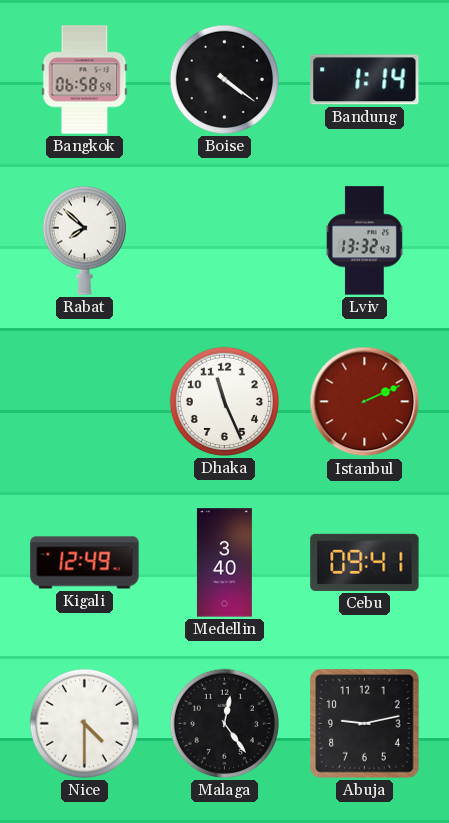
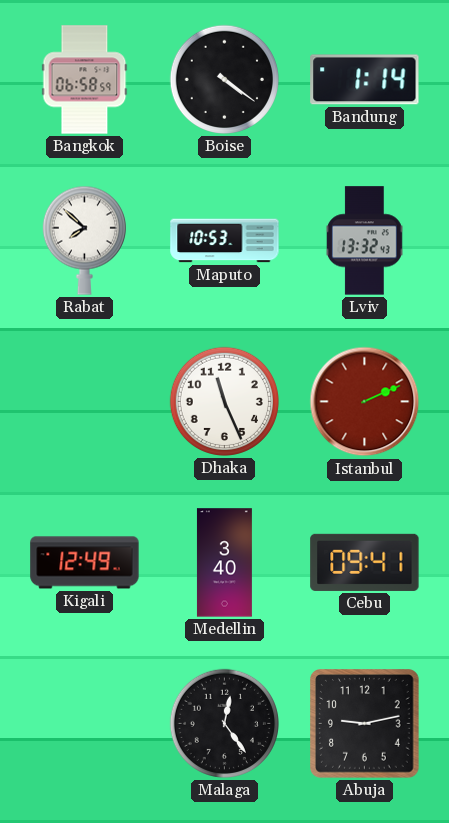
Maputo: none -> 10:53
Nice: 4:30 -> none
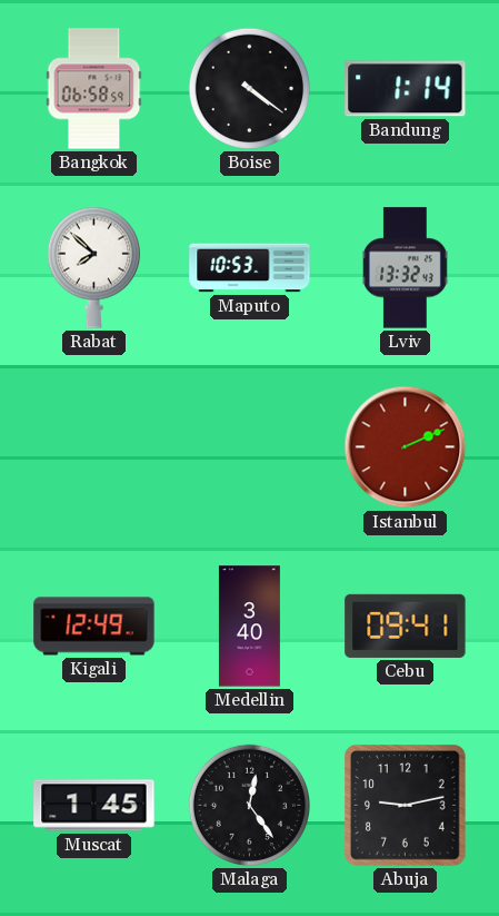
Dhaka: 11:26 -> none
Muscat: none -> 1:45
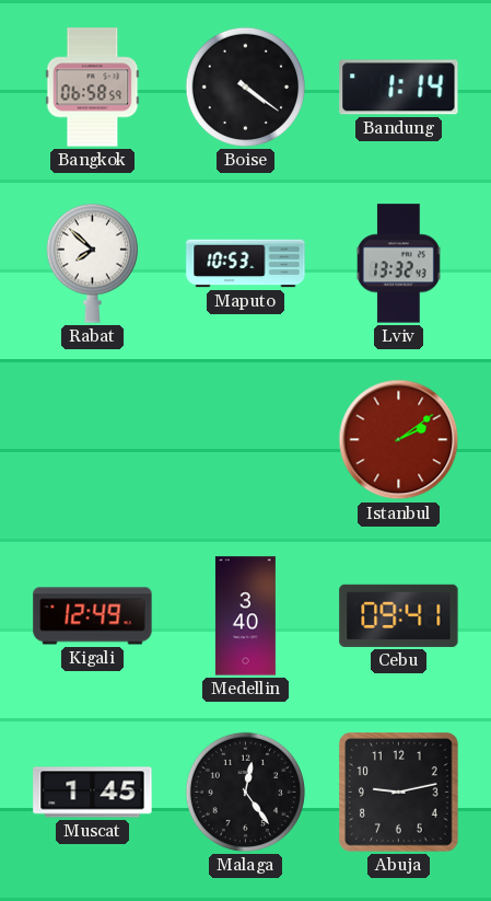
Istanbul: 2:11 -> 2:09
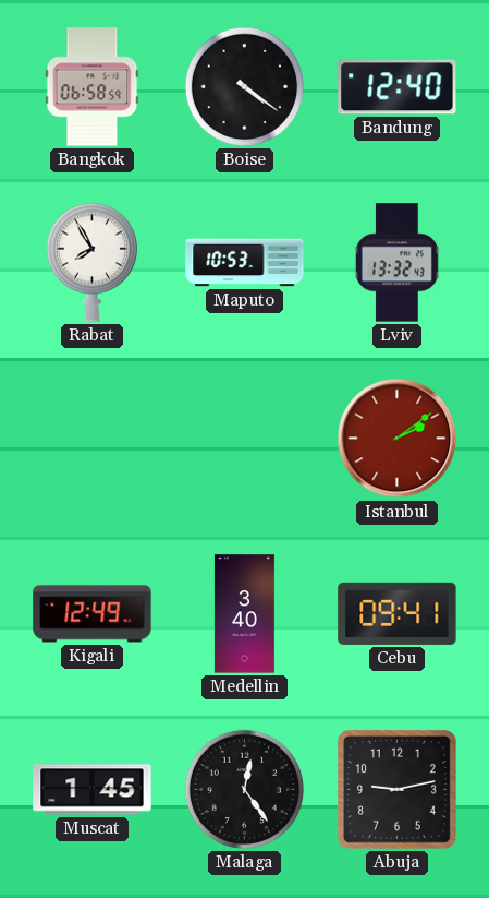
Bandung: 1:14 -> 12:40
Rabat: 7:52 -> 7:55
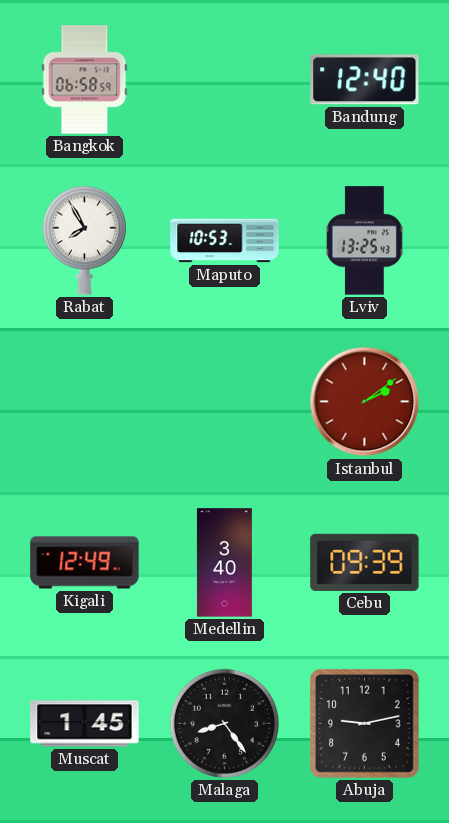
Boise: 4:21 -> none
Lviv: 13:32 -> 13:25
Cebu: 09:41 -> 09:39
Malaga: 12:24 -> 8:24
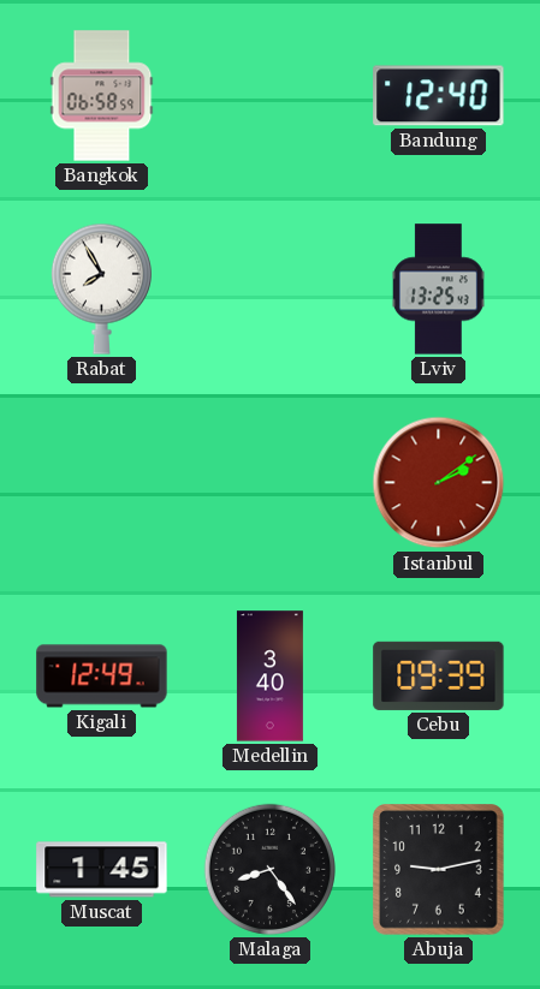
Maputo: 10:53 -> none
